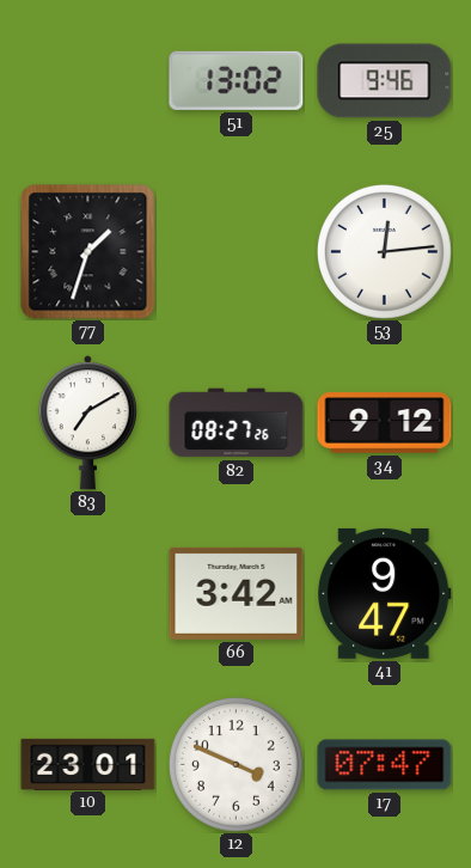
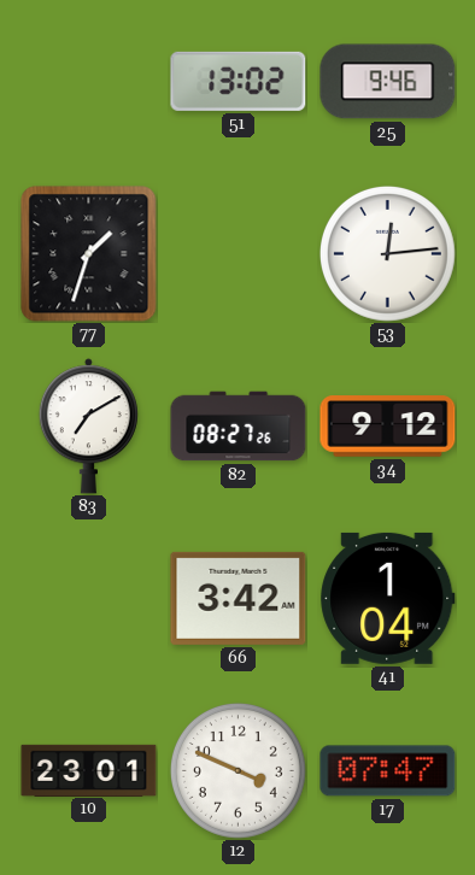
41: 9:47 -> 1:04
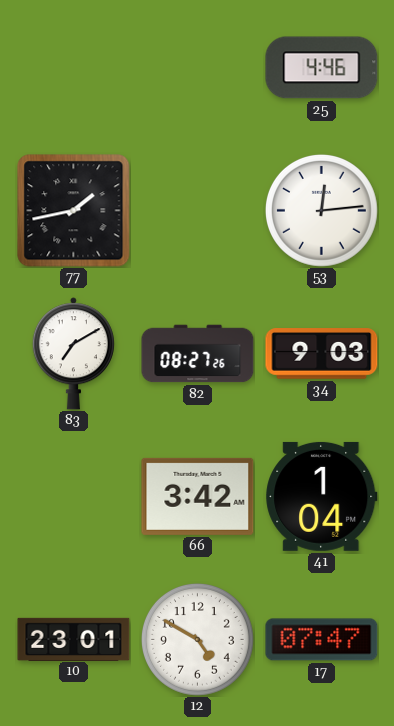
51: 13:02 -> none
25: 9:46 -> 4:46
77: 1:33 -> 1:43
34: 9:12 -> 9:03
12: 3:49 -> 4:50
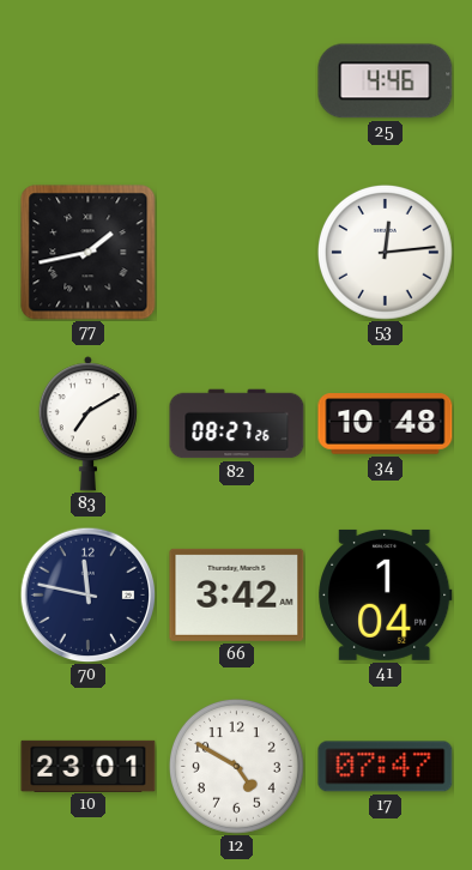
34: 9:03 -> 10:48
70: none -> 11:47
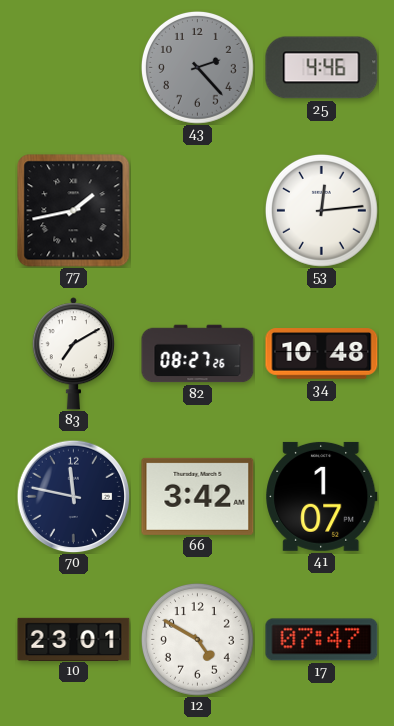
43: none -> 2:23
41: 1:04 -> 1:07
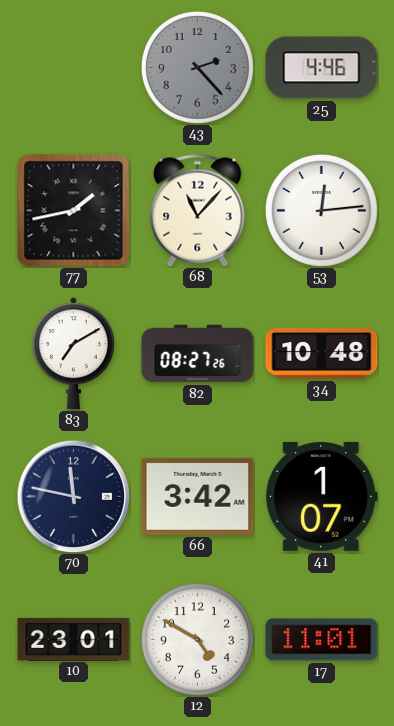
68: none -> 11:07
17: 07:47 -> 11:01
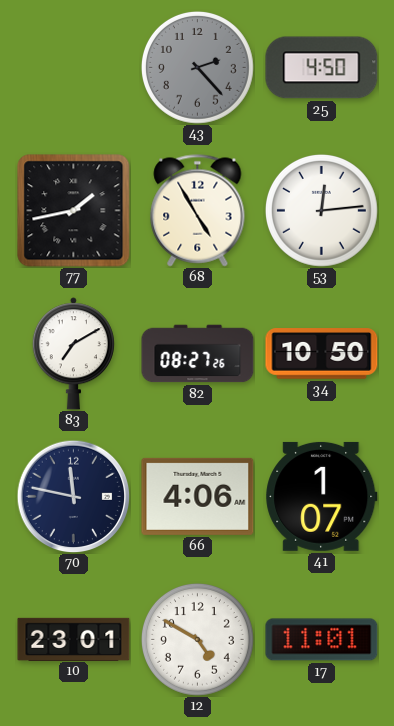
25: 4:46 -> 4:50
68: 11:07 -> 4:55
34: 10:48 -> 10:50
66: 3:42 -> 4:06
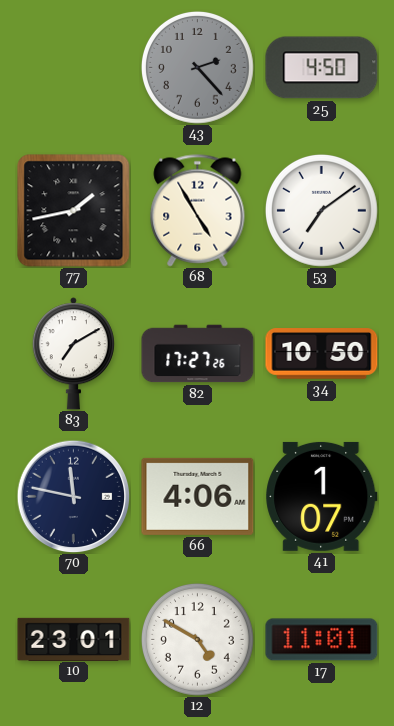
53: 12:14 -> 7:09
82: 08:27 -> 17:27
